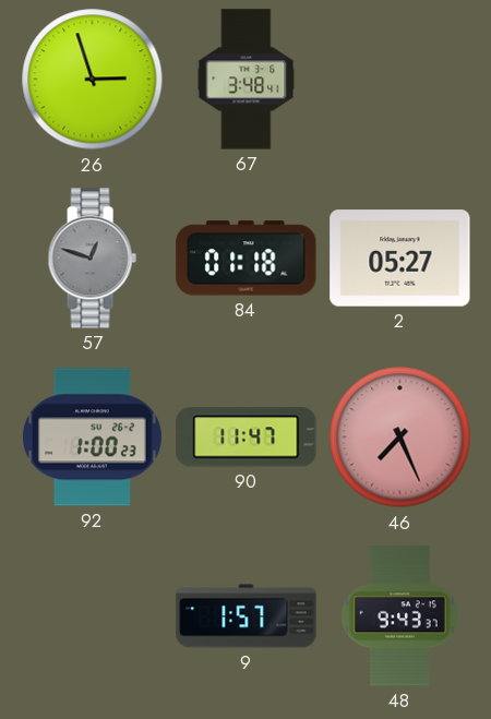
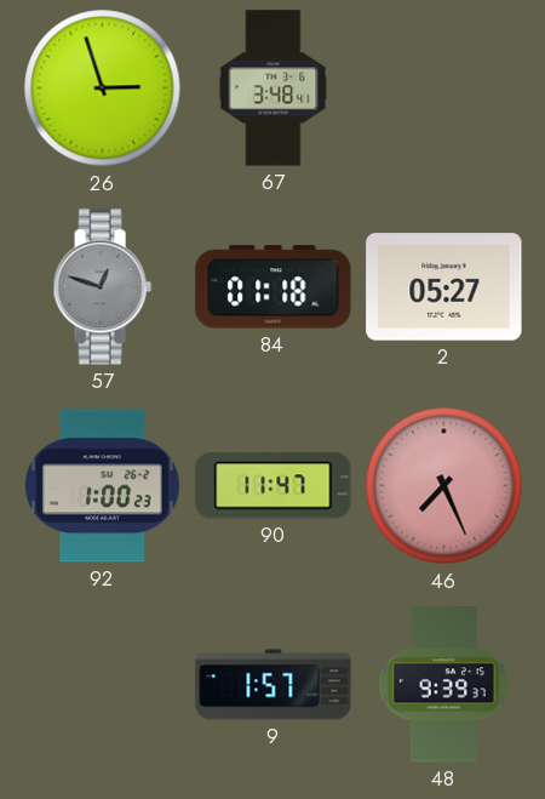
48: 9:43 -> 9:39
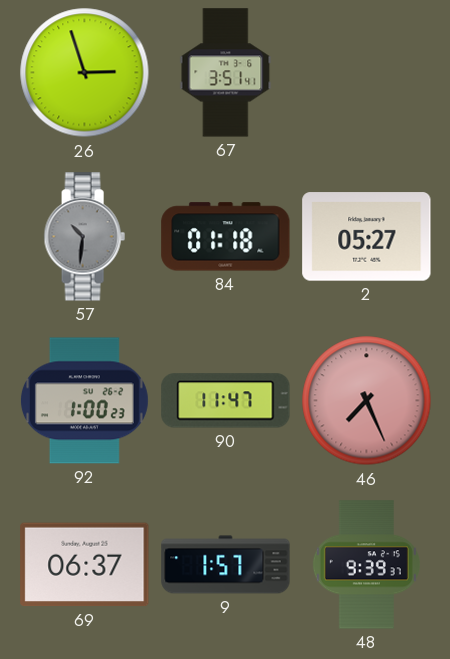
67: 3:48 -> 3:51
57: 12:48 -> 10:31
69: none -> 06:37
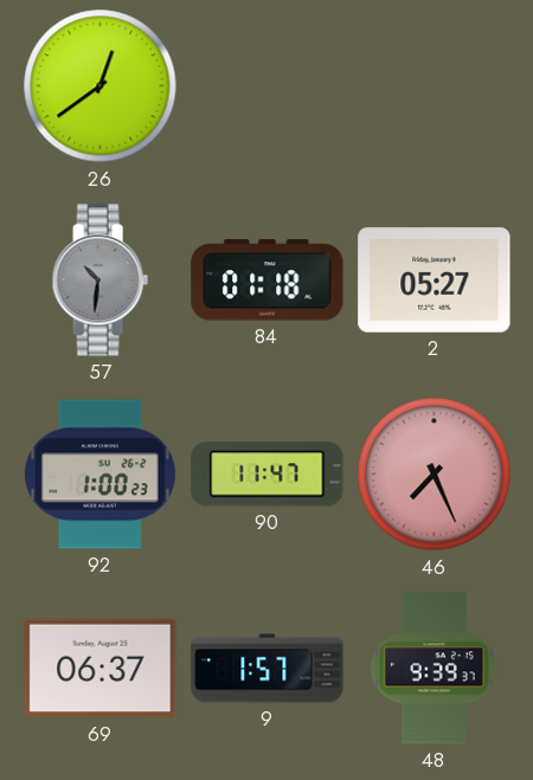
26: 2:57 -> 12:39
67: 3:51 -> none
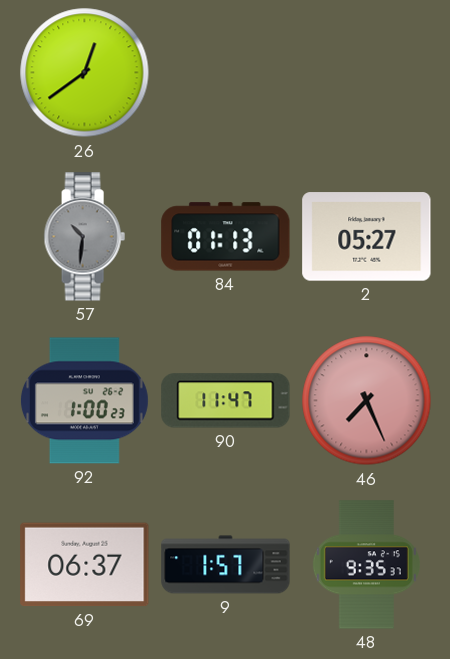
84: 01:18 -> 01:13
48: 9:39 -> 9:35
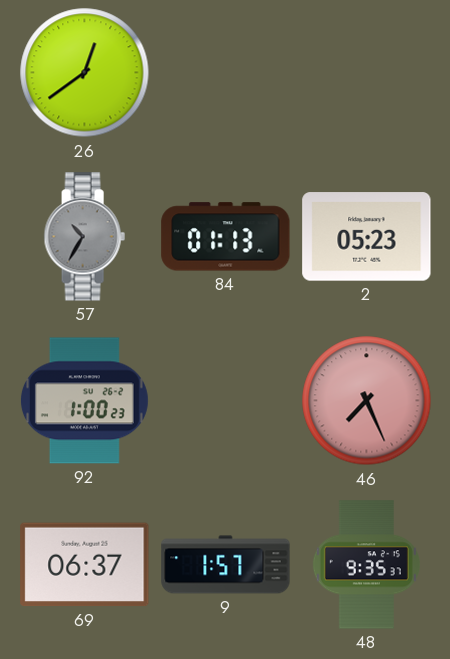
57: 10:31 -> 10:35
2: 05:27 -> 05:23
90: 11:47 -> none
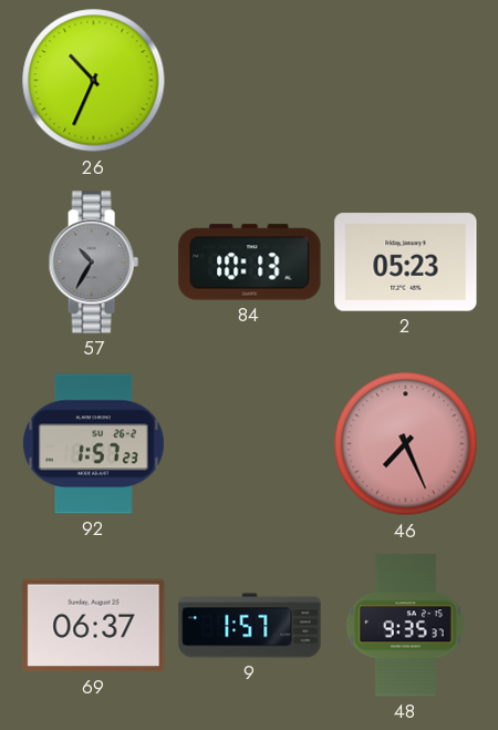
26: 12:39 -> 10:34
84: 01:13 -> 10:13
92: 1:00 -> 1:57
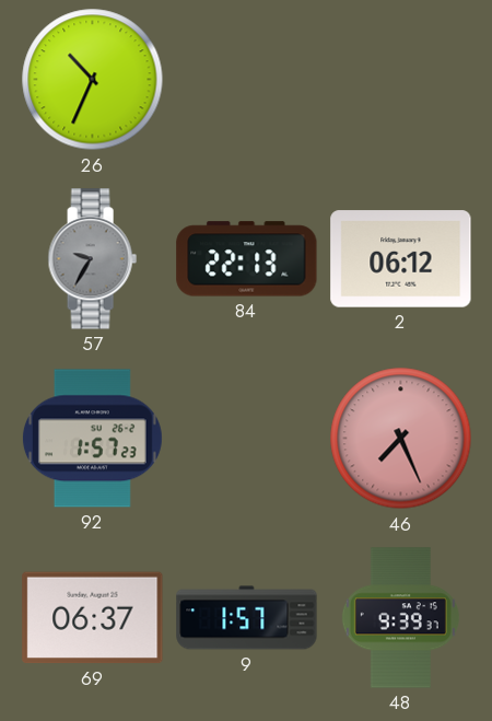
57: 10:35 -> 9:35
84: 10:13 -> 22:13
2: 05:23 -> 06:12
48: 9:35 -> 9:39
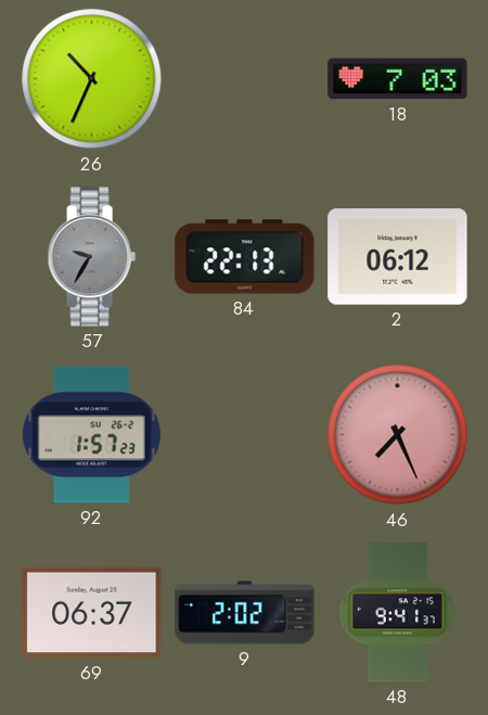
18: none -> 7:03
9: 1:57 -> 2:02
48: 9:39 -> 9:41
